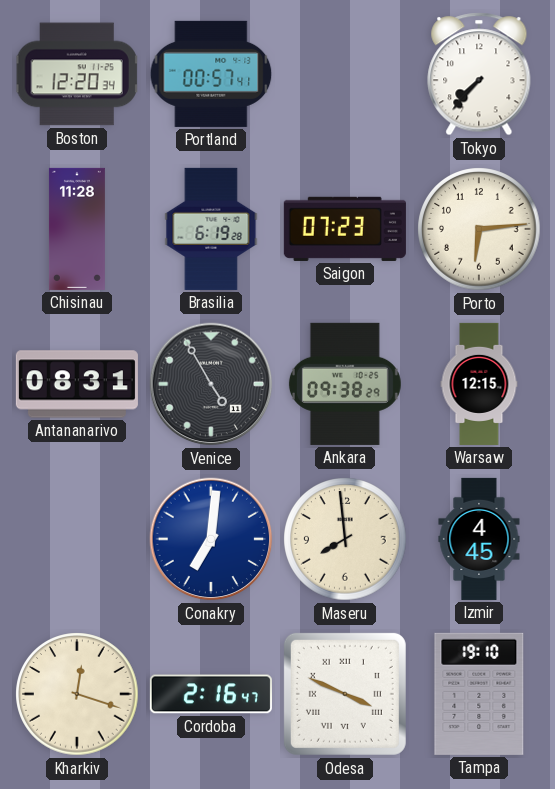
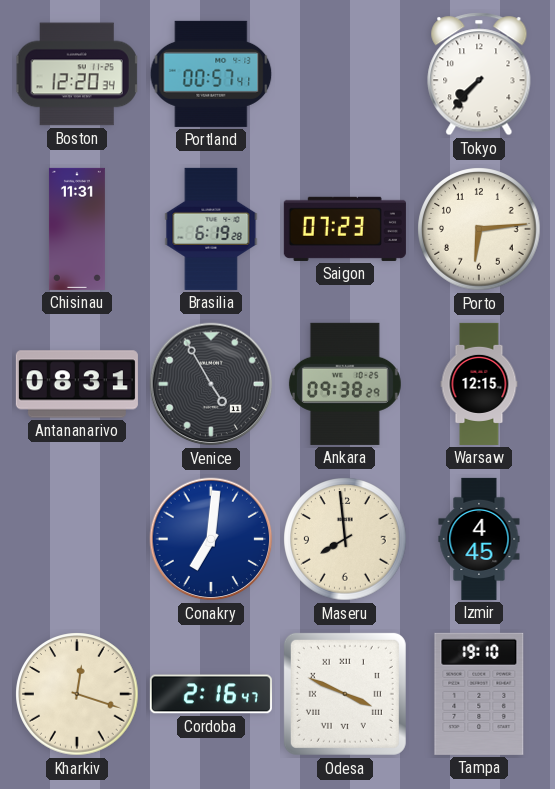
Chisinau: 11:28 -> 11:31
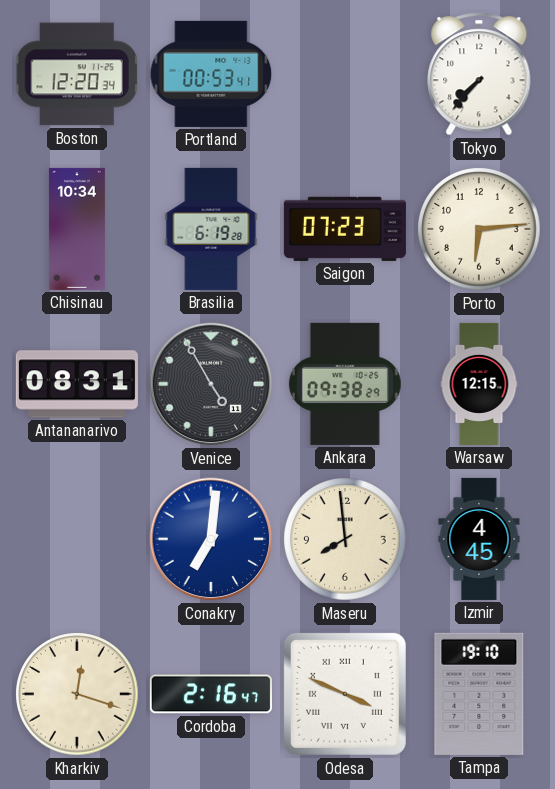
Portland: 00:57 -> 00:53
Chisinau: 11:31 -> 10:34
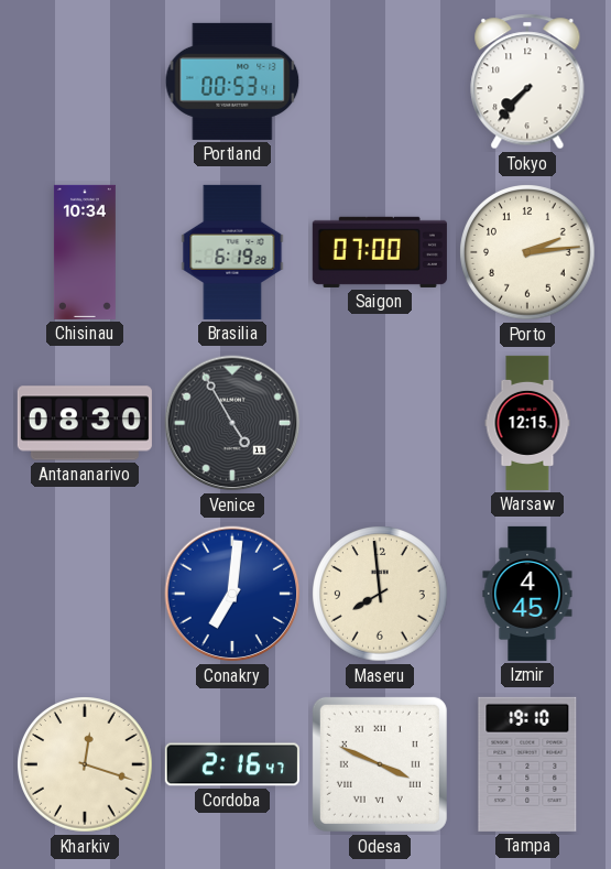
Boston: 12:20 -> none
Saigon: 07:23 -> 07:00
Porto: 6:14 -> 2:14
Antananarivo: 08:31 -> 08:30
Ankara: 09:38 -> none
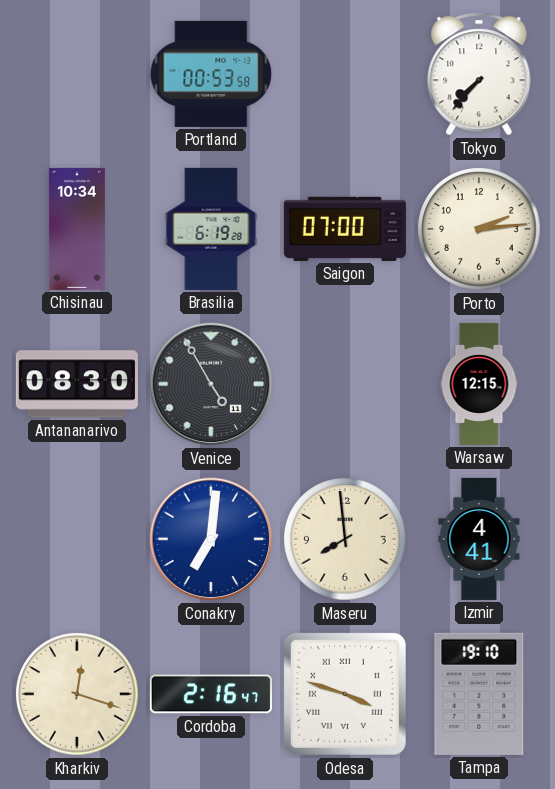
Portland: 00:53:41 -> 00:53:58
Izmir: 4:45 -> 4:41
Odesa: 3:49 -> 3:48
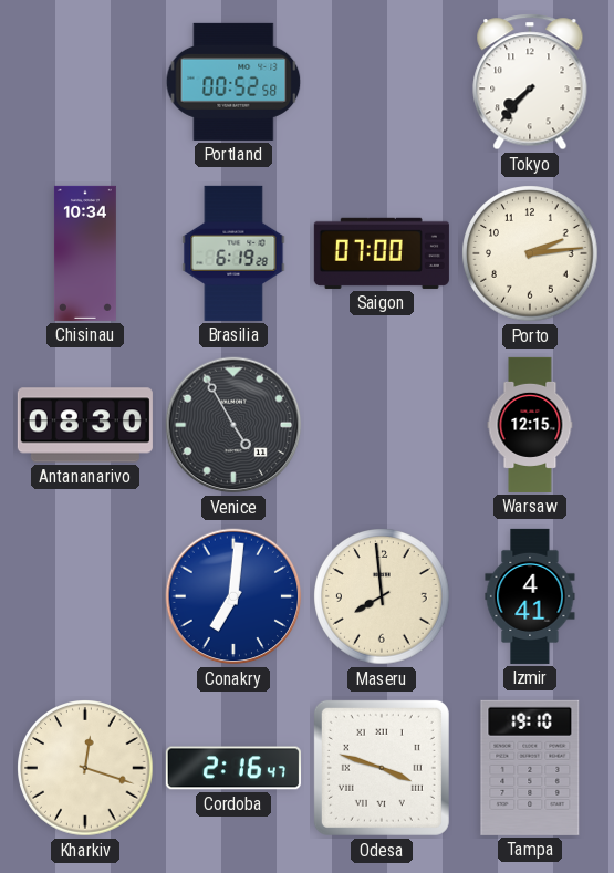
Portland: 00:53 -> 00:52
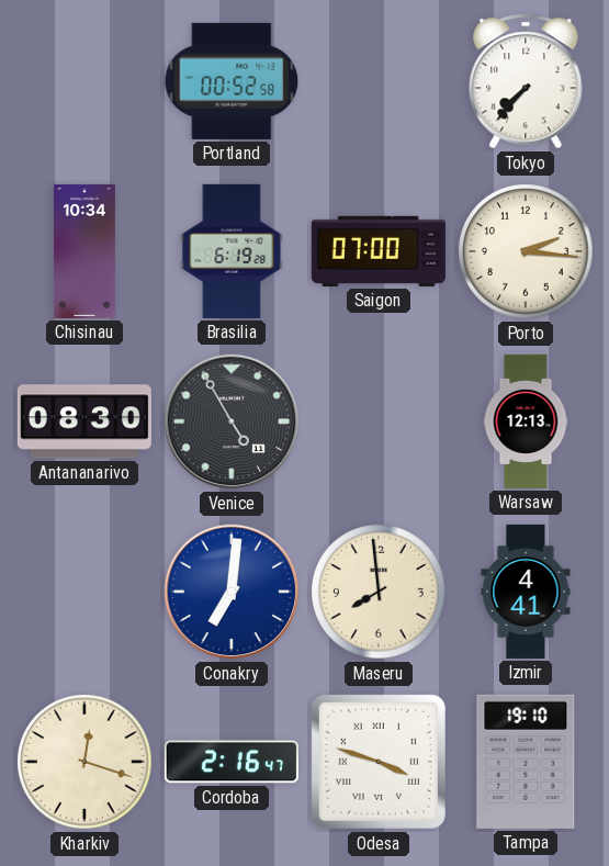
Porto: 2:14 -> 2:16
Warsaw: 12:15 -> 12:13
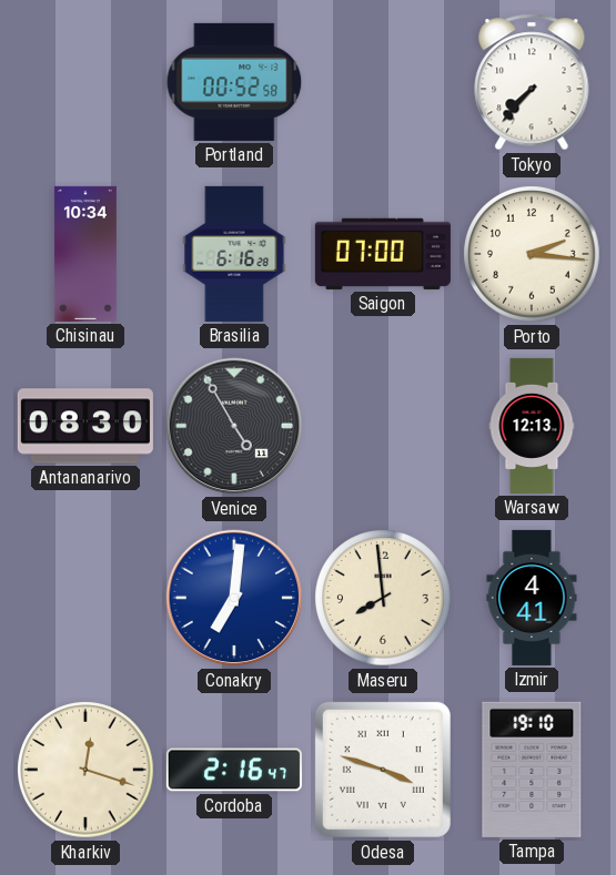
Brasilia: 6:19 -> 6:16
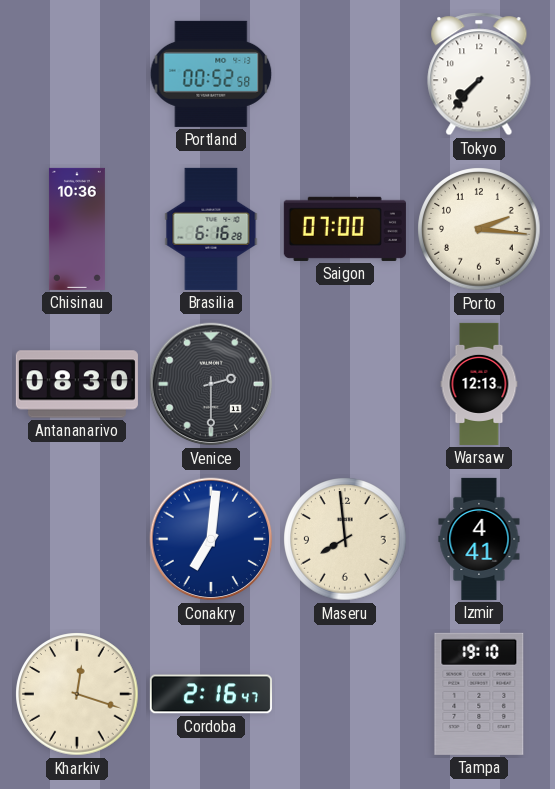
Chisinau: 10:34 -> 10:36
Venice: 4:55 -> 2:30
Odesa: 3:48 -> none
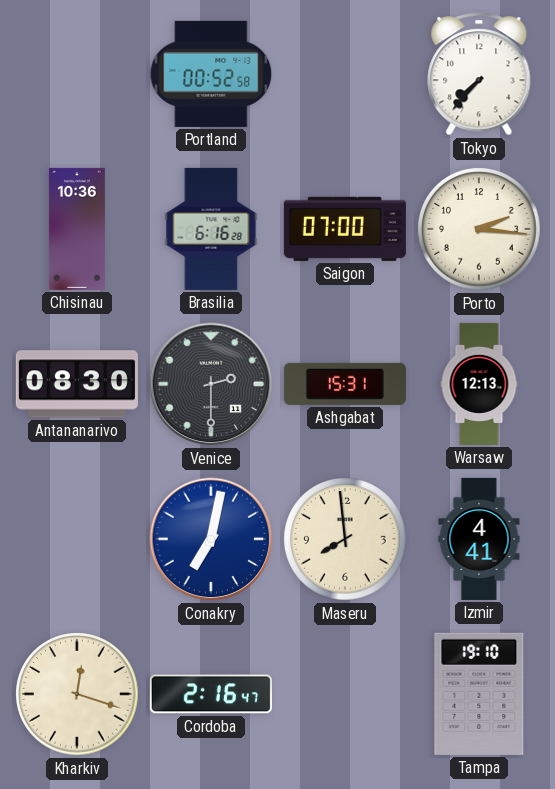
Ashgabat: none -> 15:31
Conakry: 7:01 -> 7:02
